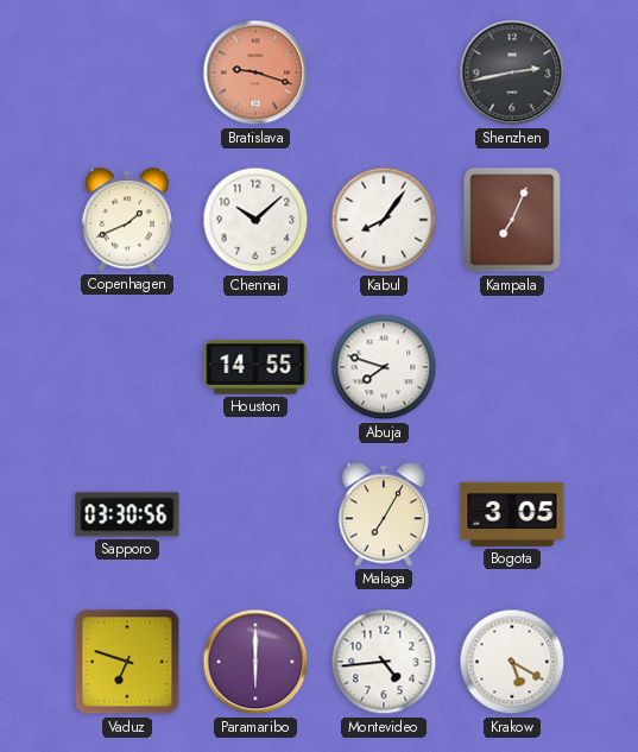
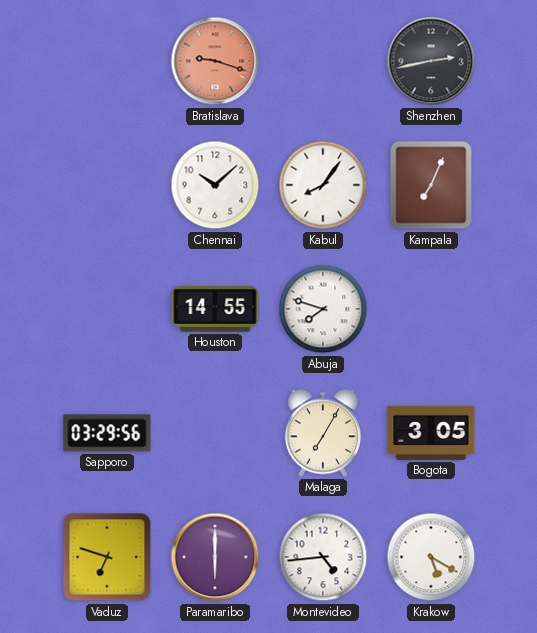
Copenhagen: 1:41 -> none
Sapporo: 03:30 -> 03:29
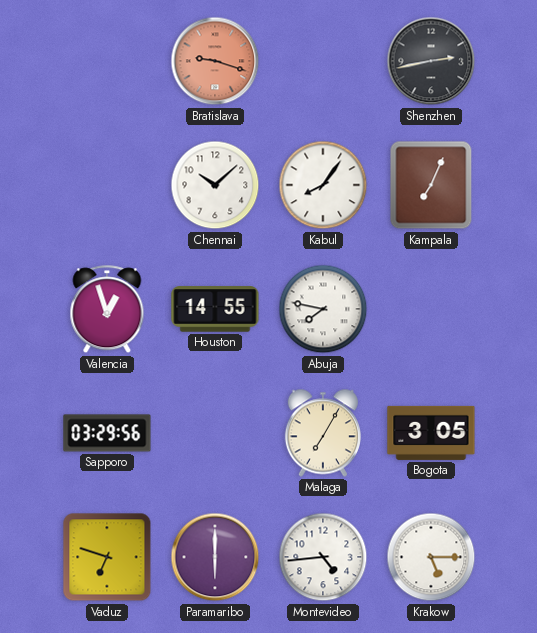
Valencia: none -> 12:57
Abuja: 7:48 -> 7:47
Krakow: 5:20 -> 5:15
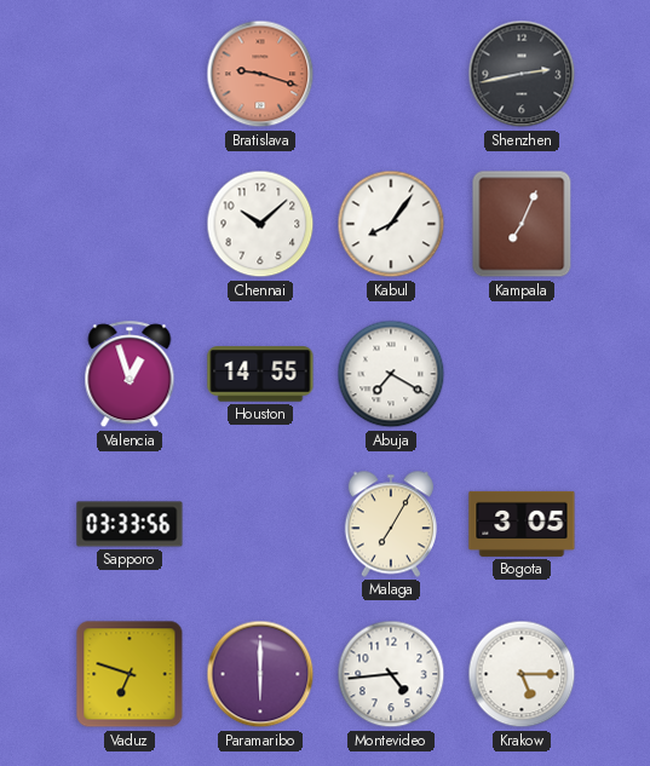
Abuja: 7:47 -> 7:20
Sapporo: 03:29 -> 03:33
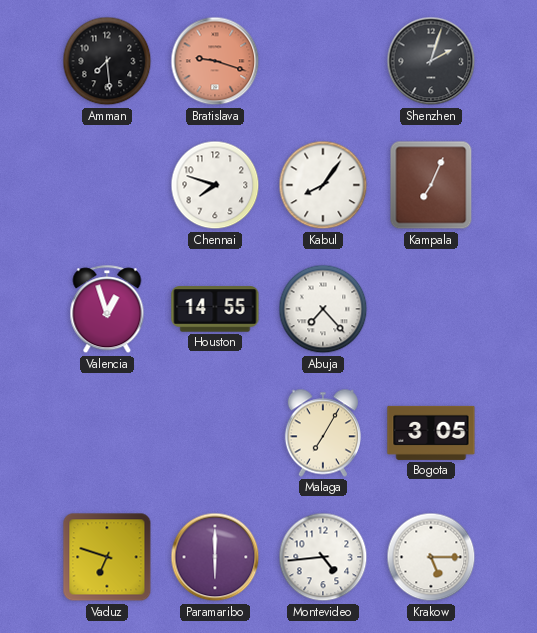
Amman: none -> 7:29
Shenzhen: 2:43 -> 2:03
Chennai: 10:08 -> 7:48
Abuja: 7:20 -> 7:23
Sapporo: 03:33 -> none
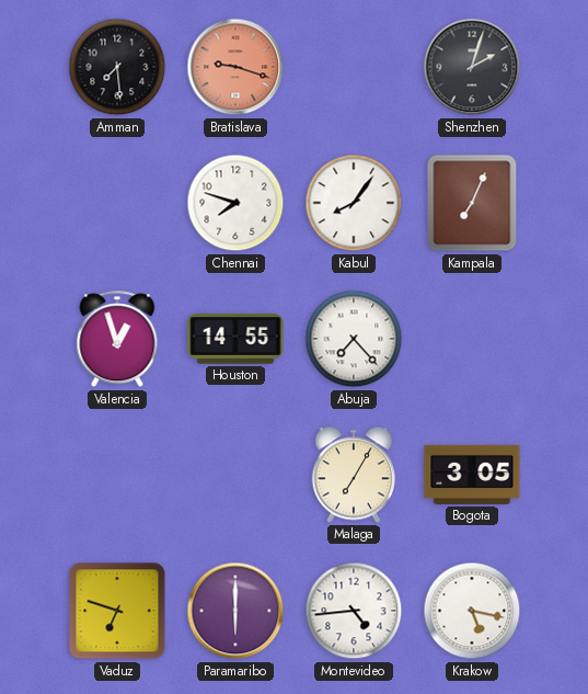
Krakow: 5:15 -> 5:17
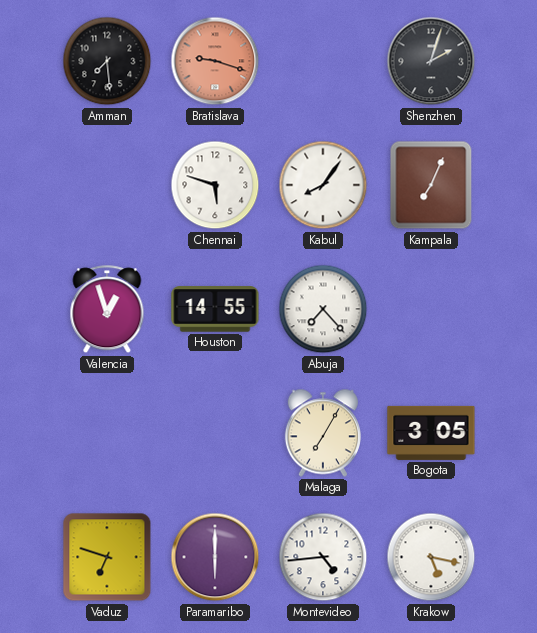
Chennai: 7:48 -> 5:48
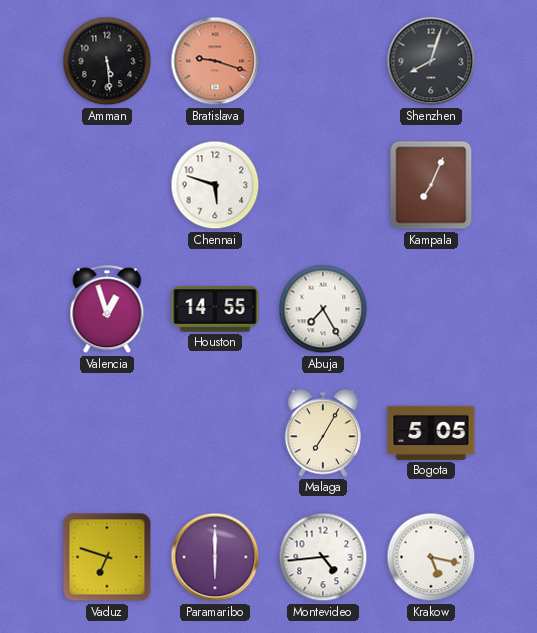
Amman: 7:29 -> 5:29
Shenzhen: 2:03 -> 8:03
Kabul: 8:06 -> none
Abuja: 7:23 -> 7:25
Bogota: 3:05 -> 5:05
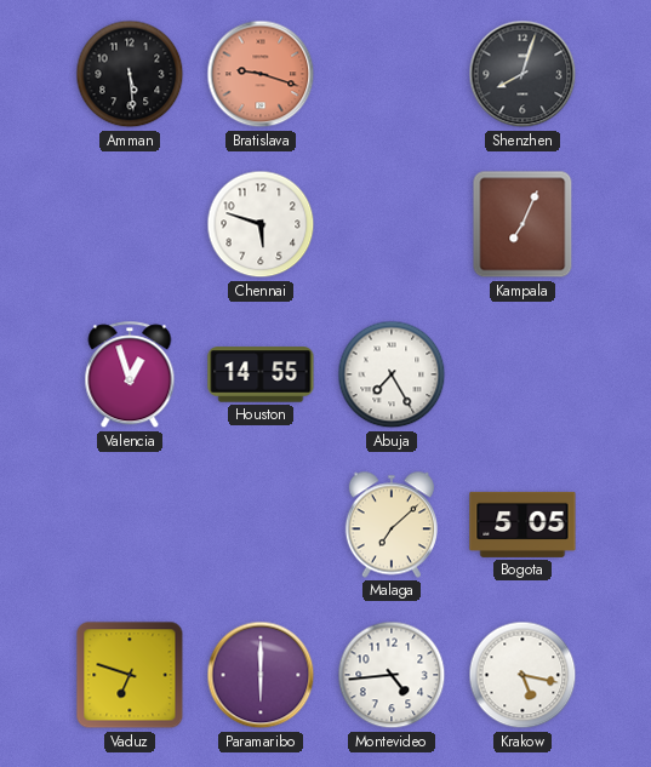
Malaga: 7:05 -> 7:08
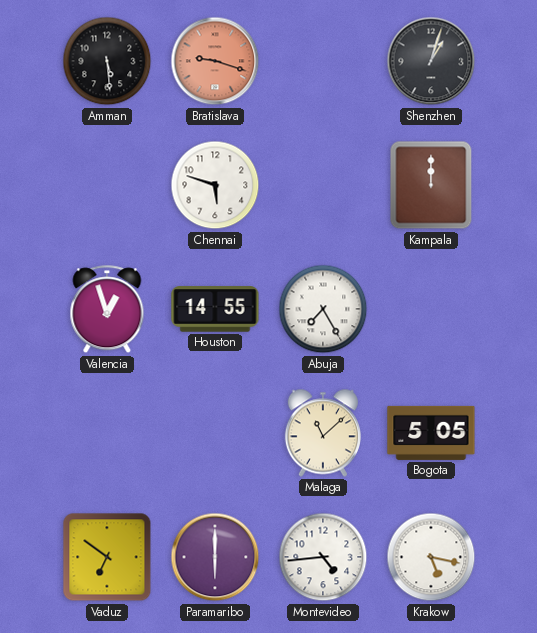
Shenzhen: 8:03 -> 1:03
Kampala: 7:04 -> 12:00
Malaga: 7:08 -> 11:08
Vaduz: 6:48 -> 6:51
